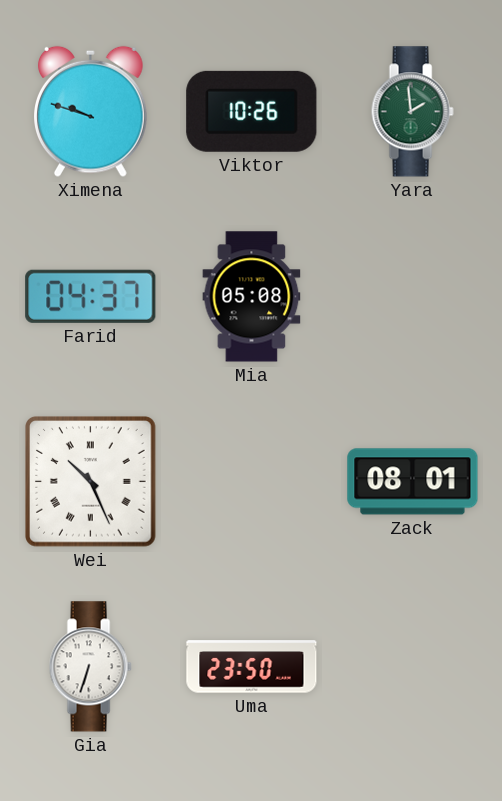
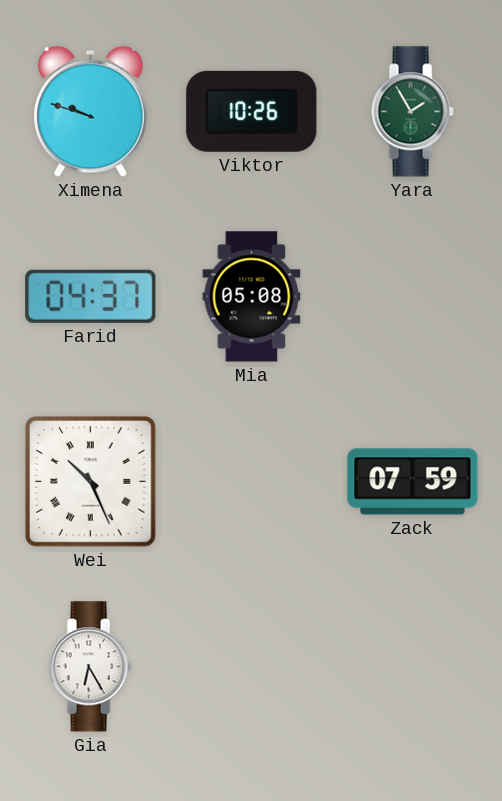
Yara: 1:59 -> 1:55
Zack: 08:01 -> 07:59
Gia: 6:33 -> 6:25
Uma: 23:50 -> none
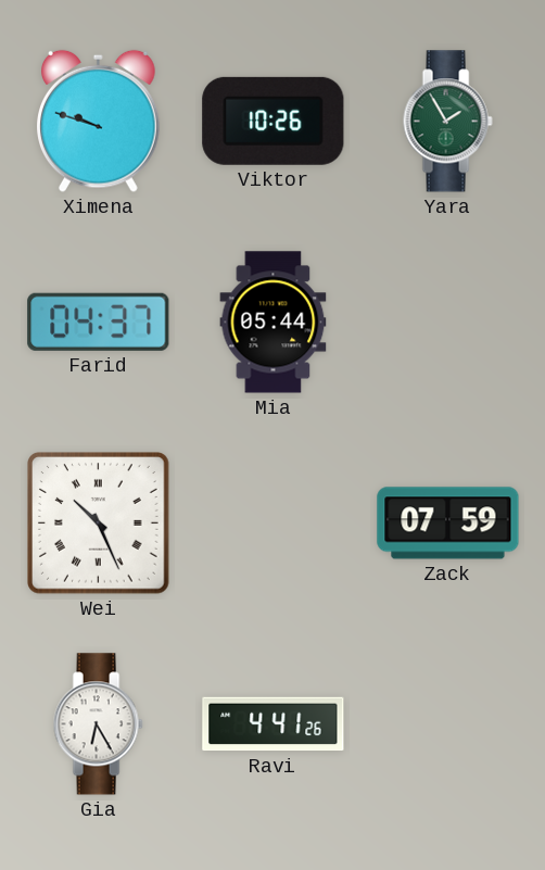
Mia: 05:08 -> 05:44
Ravi: none -> 4:41
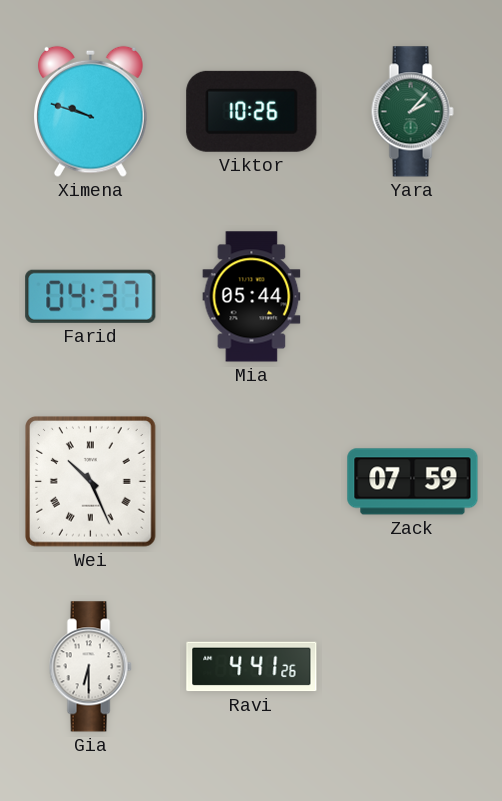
Yara: 1:55 -> 2:07
Gia: 6:25 -> 6:30
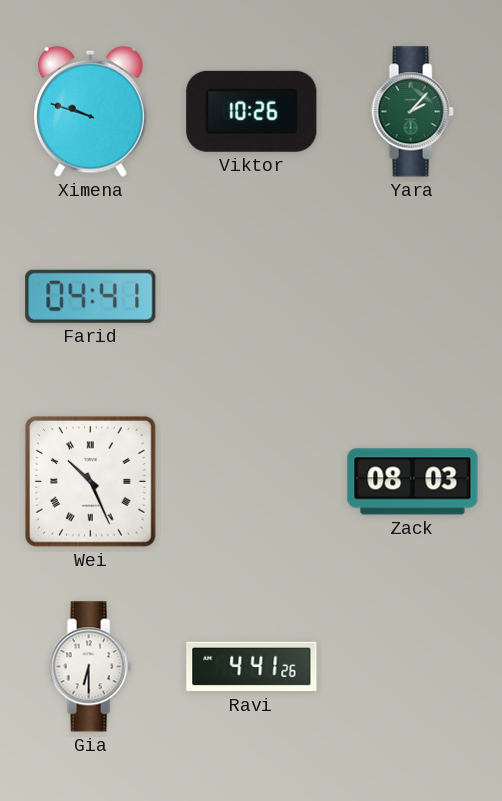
Farid: 04:37 -> 04:41
Mia: 05:44 -> none
Zack: 07:59 -> 08:03
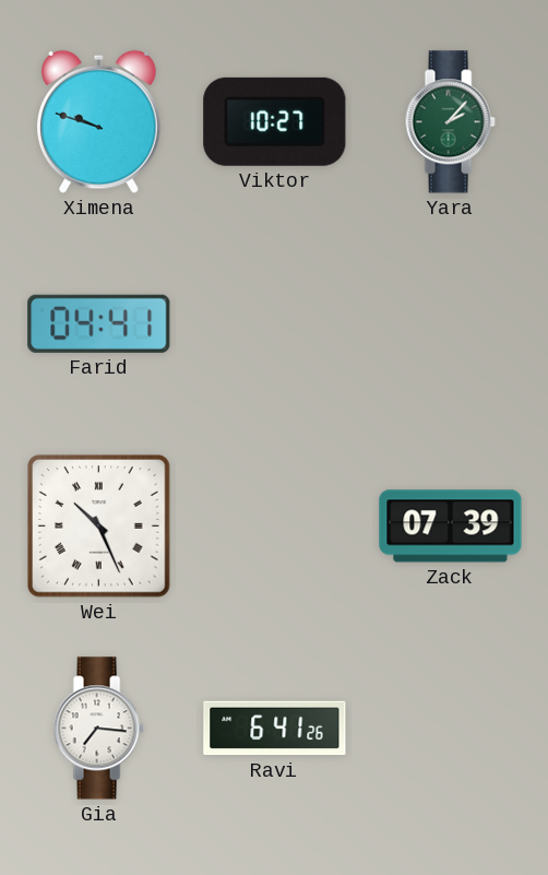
Viktor: 10:26 -> 10:27
Zack: 08:03 -> 07:39
Gia: 6:30 -> 7:16
Ravi: 4:41 -> 6:41
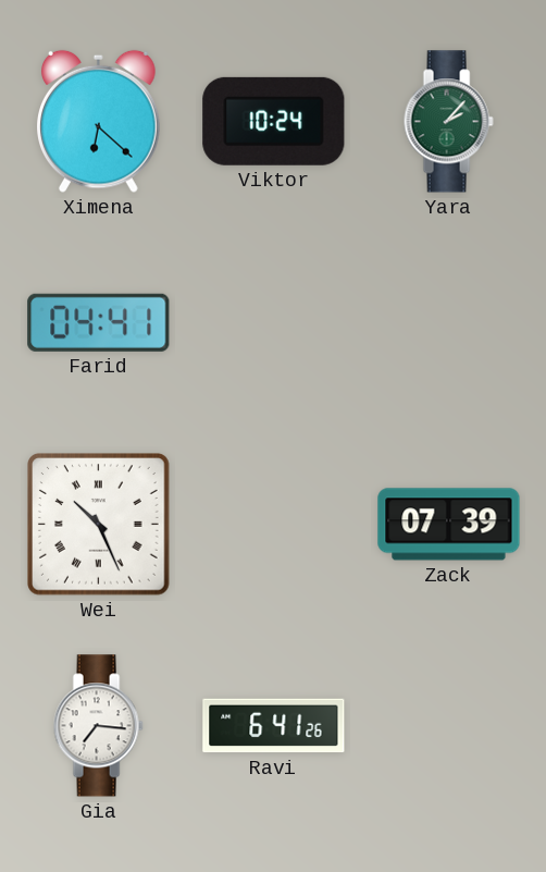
Ximena: 9:48 -> 6:22
Viktor: 10:27 -> 10:24
